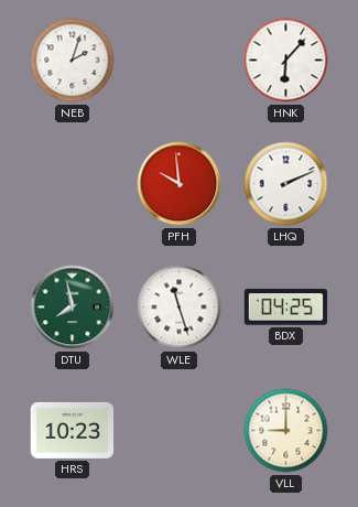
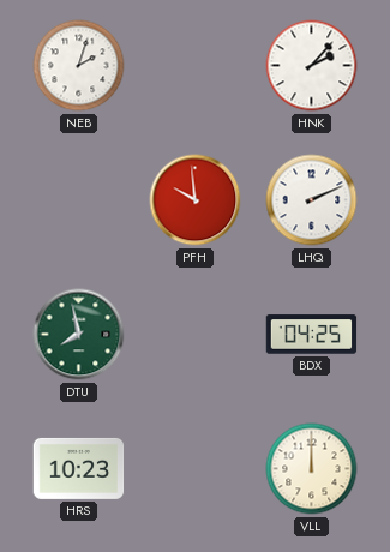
HNK: 6:07 -> 2:07
WLE: 11:27 -> none
VLL: 9:00 -> 12:00
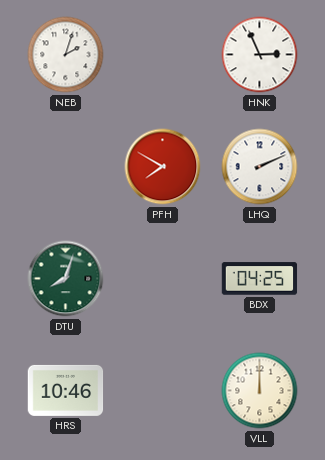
HNK: 2:07 -> 2:56
PFH: 9:59 -> 7:50
DTU: 7:58 -> 8:03
HRS: 10:23 -> 10:46
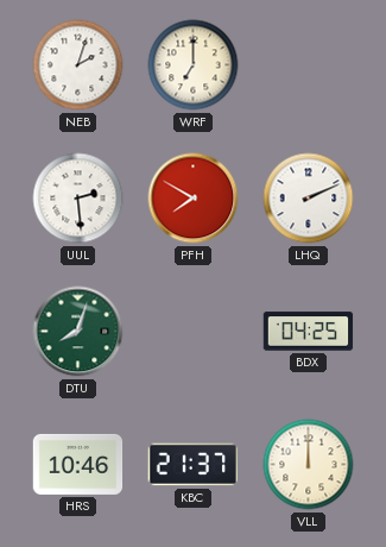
WRF: none -> 7:00
HNK: 2:56 -> none
UUL: none -> 2:29
KBC: none -> 21:37
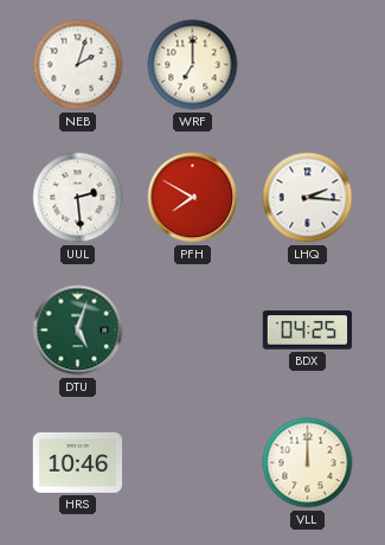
LHQ: 2:11 -> 2:16
DTU: 8:03 -> 5:03
KBC: 21:37 -> none
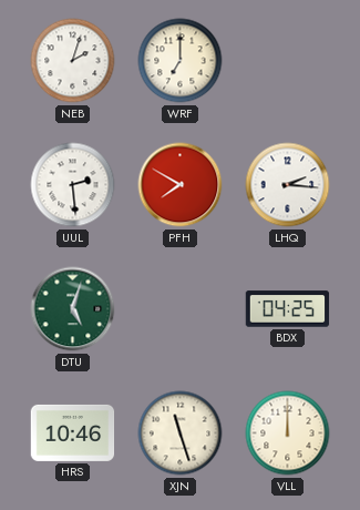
XJN: none -> 11:27
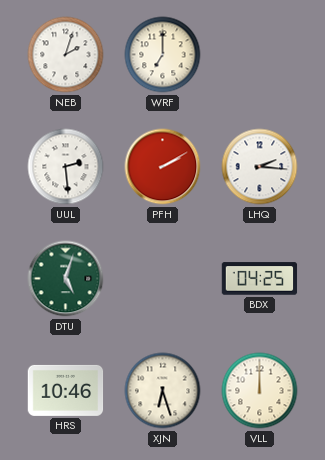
PFH: 7:50 -> 2:10
XJN: 11:27 -> 6:27
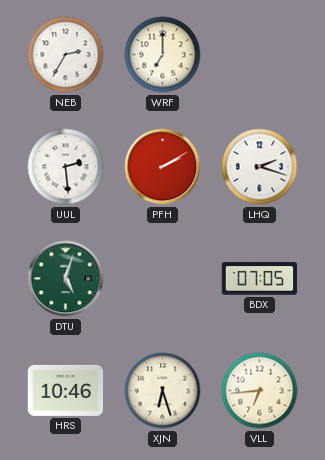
NEB: 2:03 -> 2:35
LHQ: 2:16 -> 2:18
BDX: 04:25 -> 07:05
VLL: 12:00 -> 6:44
